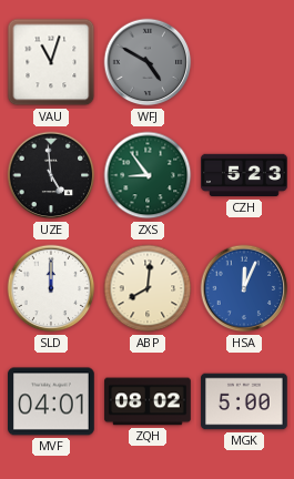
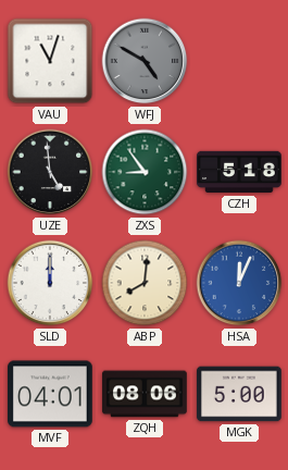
CZH: 5:23 -> 5:18
ZQH: 08:02 -> 08:06
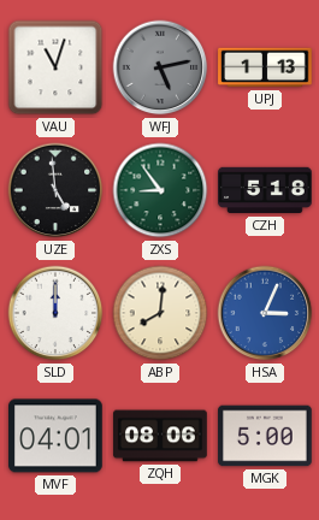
WFJ: 4:50 -> 5:13
UPJ: none -> 1:13
HSA: 12:04 -> 3:04
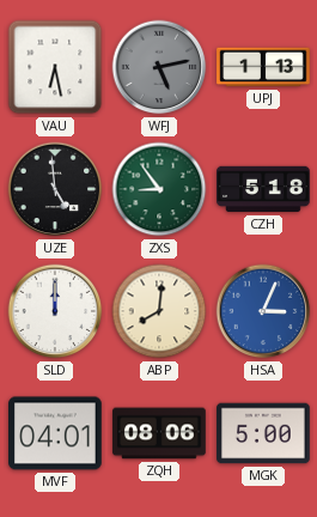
VAU: 11:03 -> 6:28
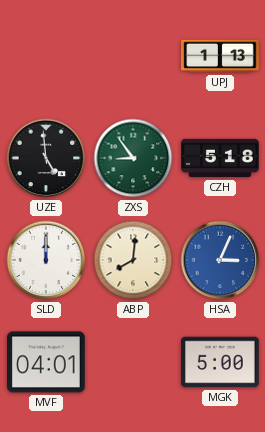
VAU: 6:28 -> none
WFJ: 5:13 -> none
ZQH: 08:06 -> none
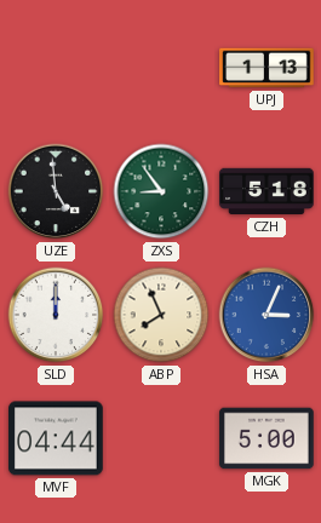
ABP: 8:01 -> 7:56
MVF: 04:01 -> 04:44
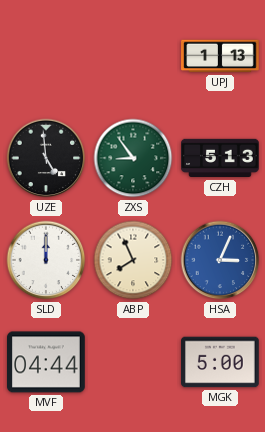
CZH: 5:18 -> 5:13
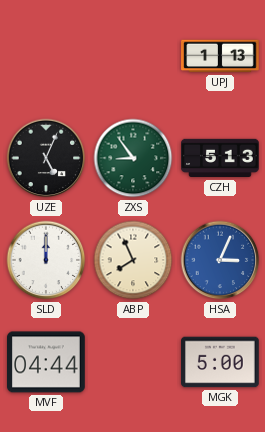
UZE: 4:59 -> 5:04
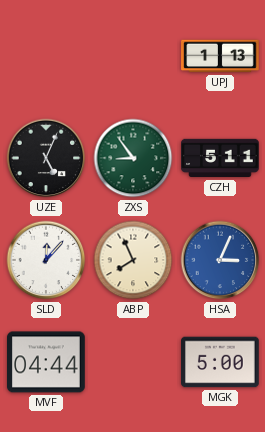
CZH: 5:13 -> 5:11
SLD: 12:00 -> 12:07
